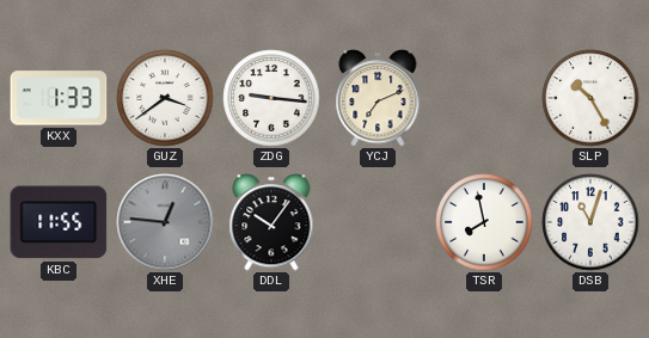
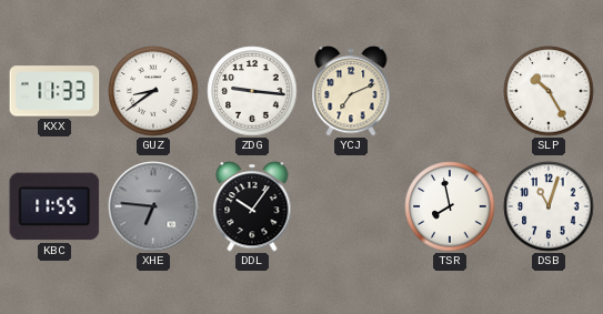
KXX: 1:33 -> 11:33
GUZ: 3:39 -> 8:39
XHE: 12:46 -> 6:46
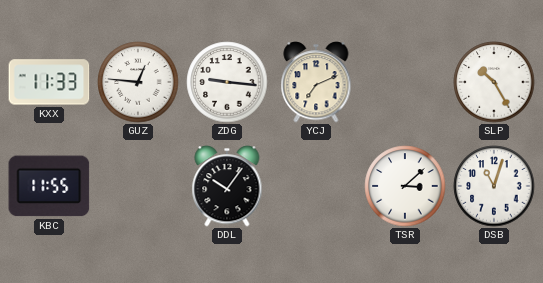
GUZ: 8:39 -> 12:46
XHE: 6:46 -> none
TSR: 7:58 -> 3:08
